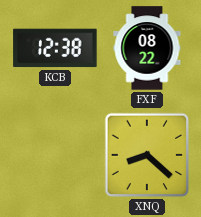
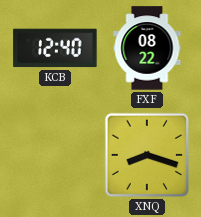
KCB: 12:38 -> 12:40
XNQ: 8:22 -> 8:18
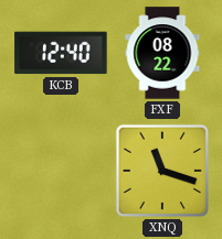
XNQ: 8:18 -> 11:18
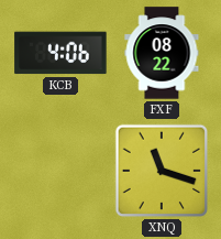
KCB: 12:40 -> 4:06
